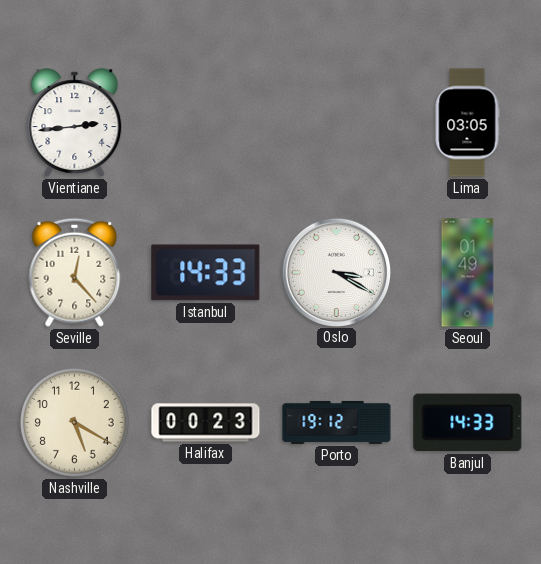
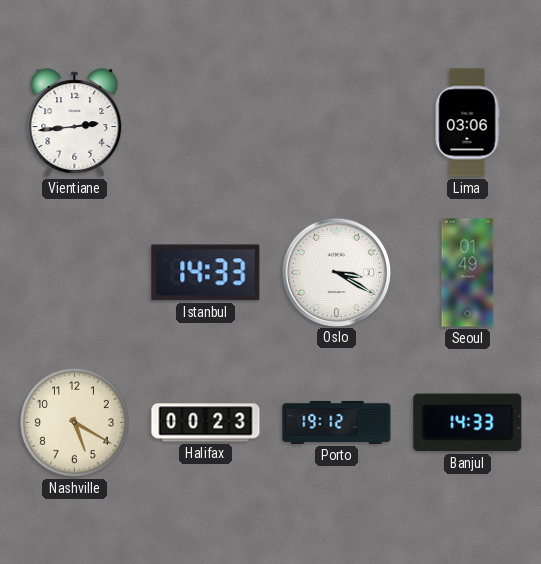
Lima: 03:05 -> 03:06
Seville: 12:23 -> none
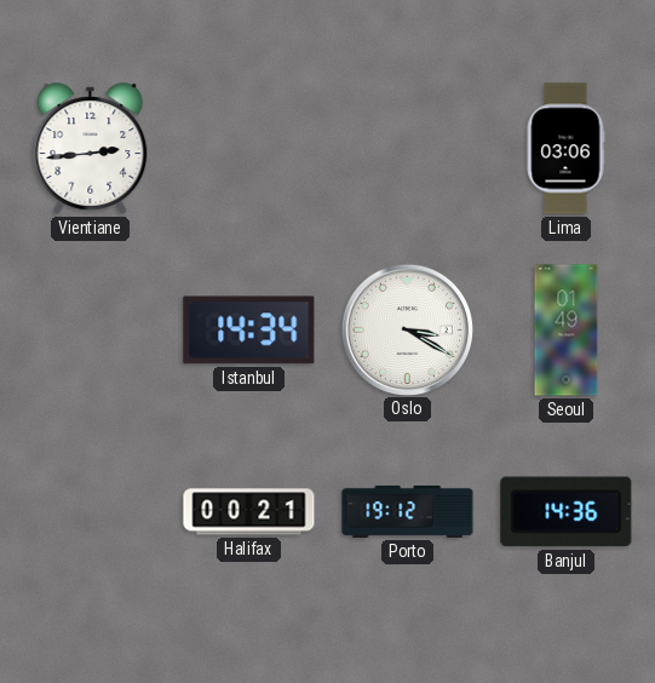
Istanbul: 14:33 -> 14:34
Nashville: 5:20 -> none
Halifax: 00:23 -> 00:21
Banjul: 14:33 -> 14:36
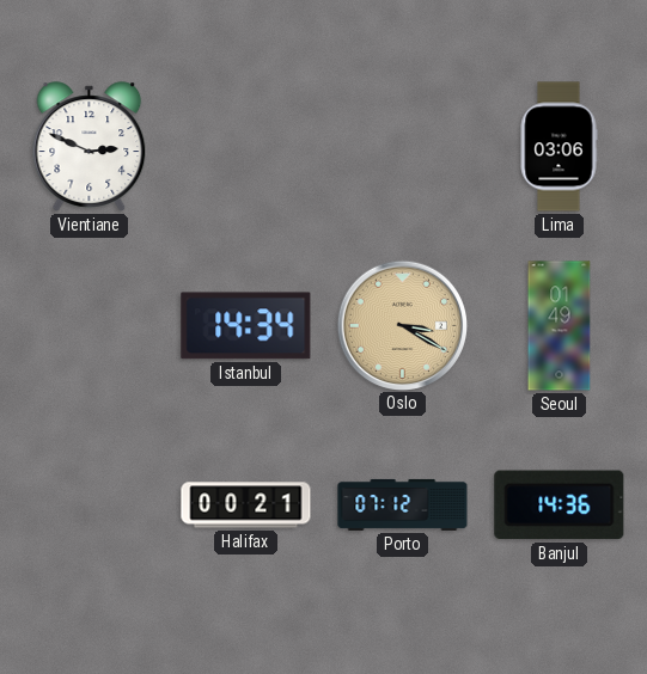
Vientiane: 2:44 -> 2:49
Oslo dial: white -> champagne
Porto: 19:12 -> 07:12
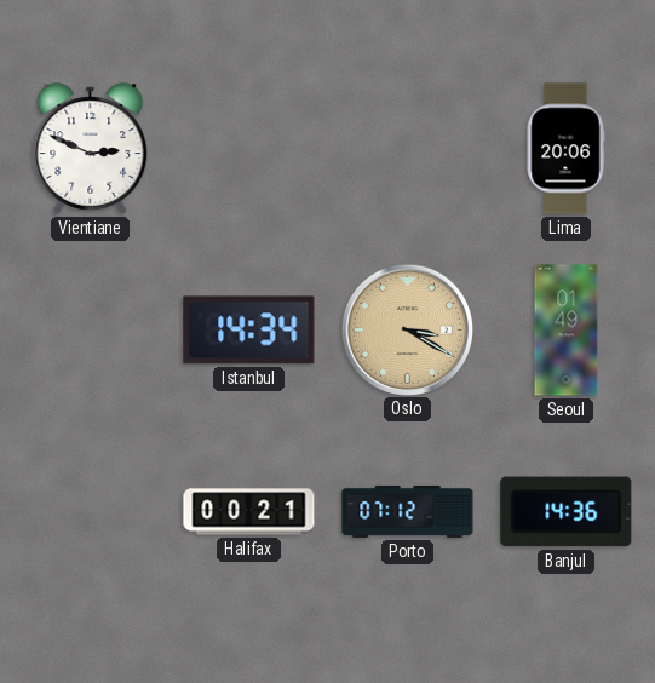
Lima: 03:06 -> 20:06
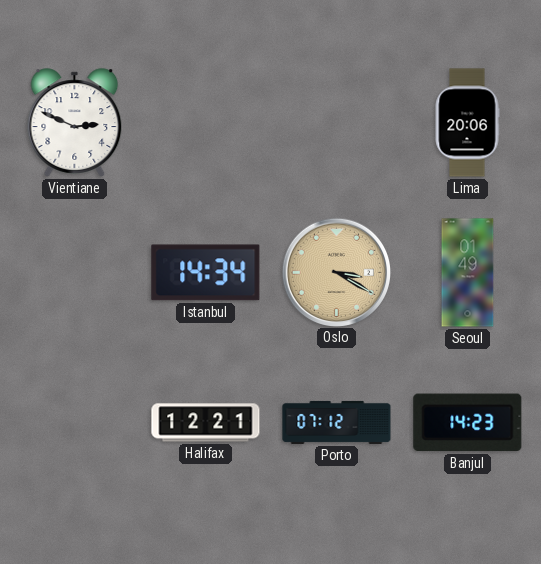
Halifax: 00:21 -> 12:21
Banjul: 14:36 -> 14:23
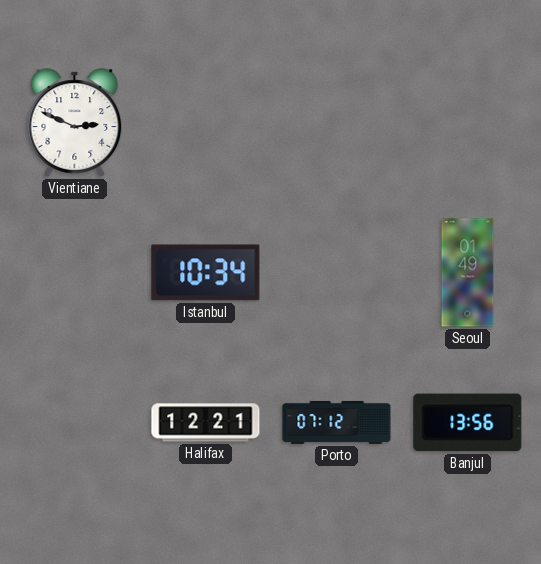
Lima: 20:06 -> none
Istanbul: 14:34 -> 10:34
Oslo: 3:20 -> none
Banjul: 14:23 -> 13:56
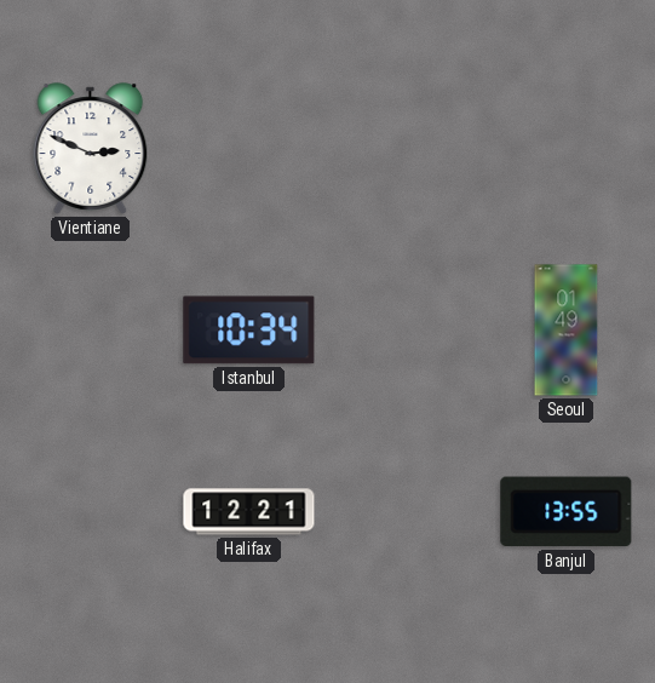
Porto: 07:12 -> none
Banjul: 13:56 -> 13:55
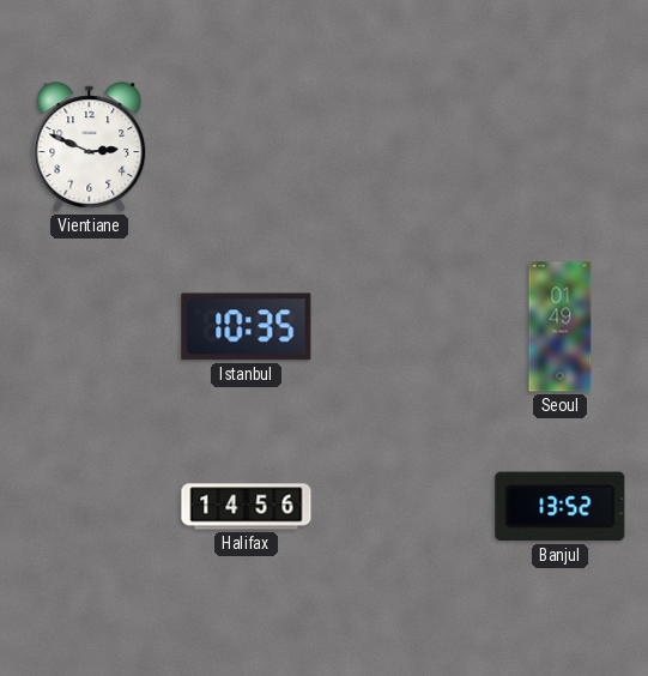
Istanbul: 10:34 -> 10:35
Halifax: 12:21 -> 14:56
Banjul: 13:55 -> 13:52
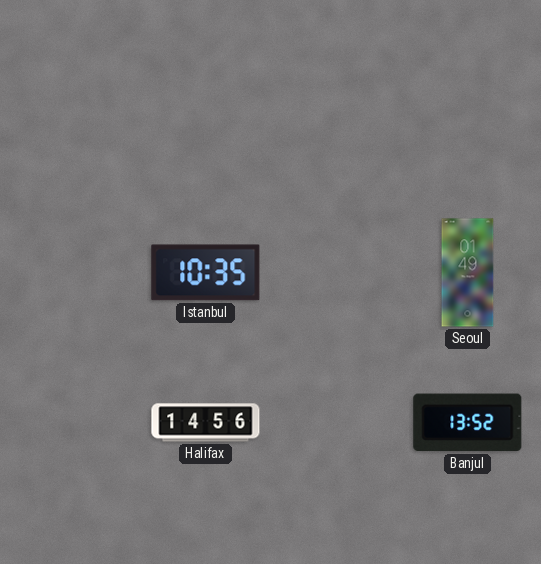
Vientiane: 2:49 -> none
